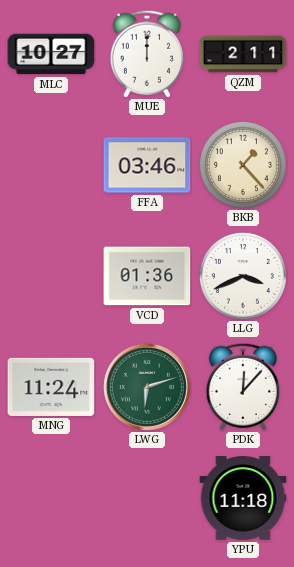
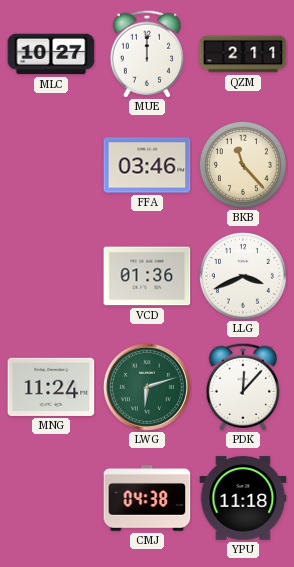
BKB: 1:23 -> 11:23
CMJ: none -> 04:38
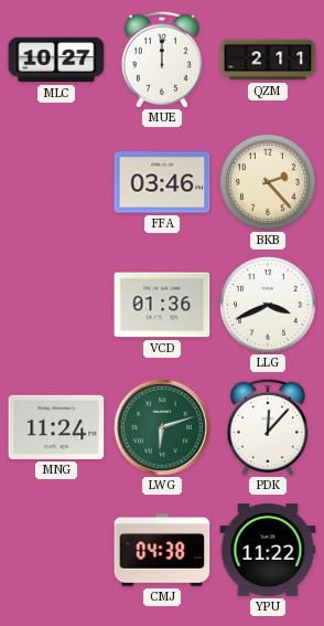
BKB: 11:23 -> 2:23
YPU: 11:18 -> 11:22
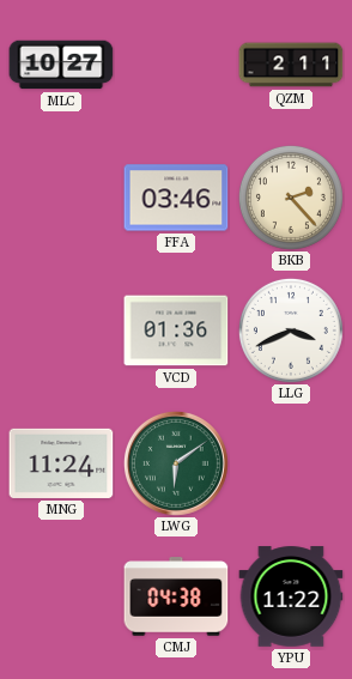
MUE: 12:00 -> none
LWG: 6:12 -> 6:09
PDK: 12:07 -> none
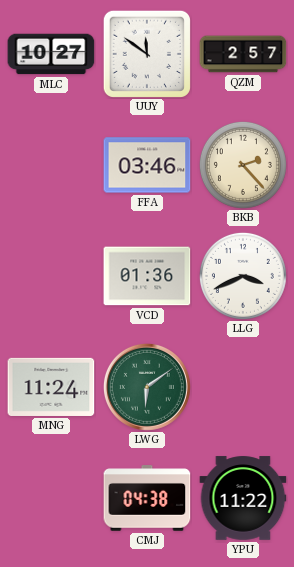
UUY: none -> 11:51
QZM: 2:11 -> 2:57
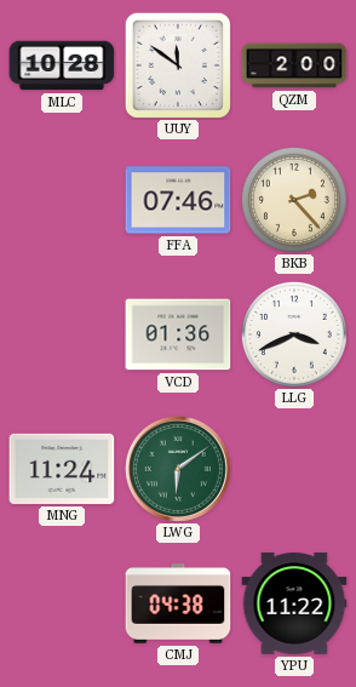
MLC: 10:27 -> 10:28
QZM: 2:57 -> 2:00
FFA: 03:46 -> 07:46
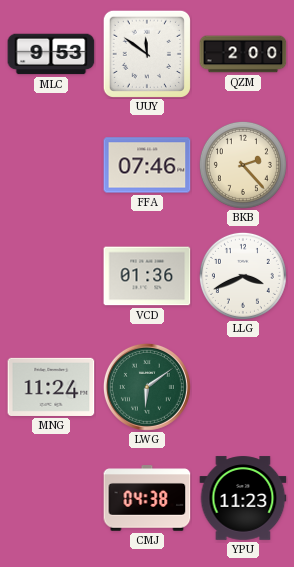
MLC: 10:28 -> 9:53
YPU: 11:22 -> 11:23
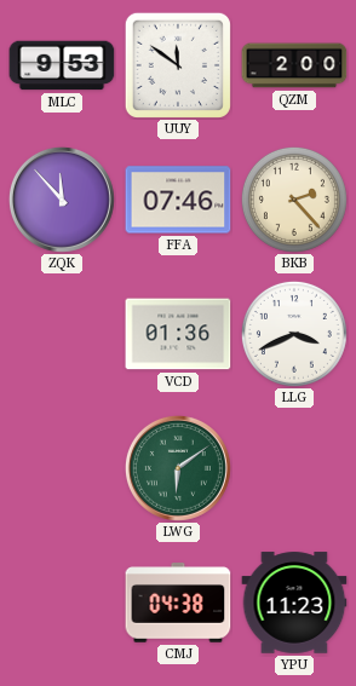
ZQK: none -> 11:53
MNG: 11:24 -> none
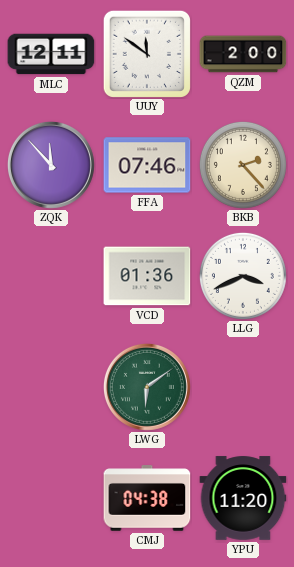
MLC: 9:53 -> 12:11
YPU: 11:23 -> 11:20
